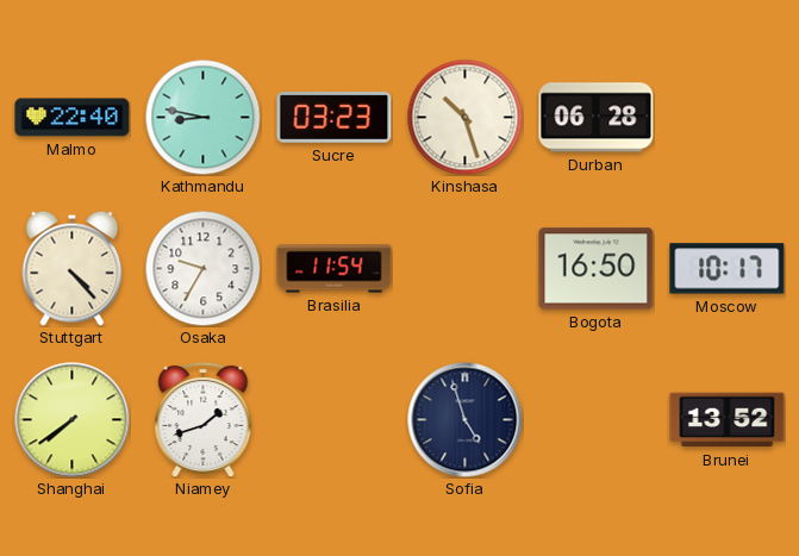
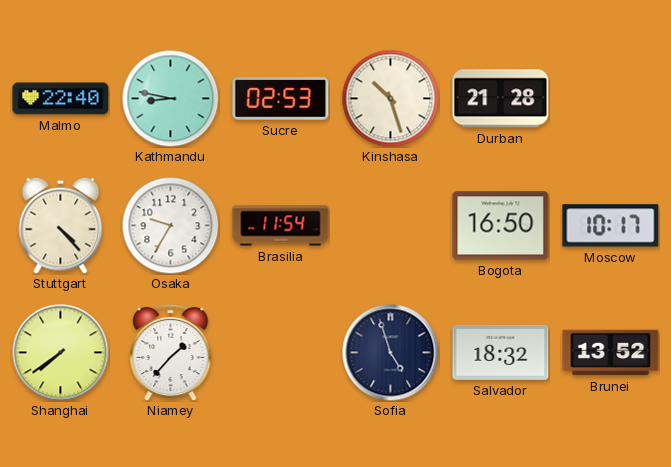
Sucre: 03:23 -> 02:53
Durban: 06:28 -> 21:28
Niamey: 1:42 -> 1:37
Salvador: none -> 18:32
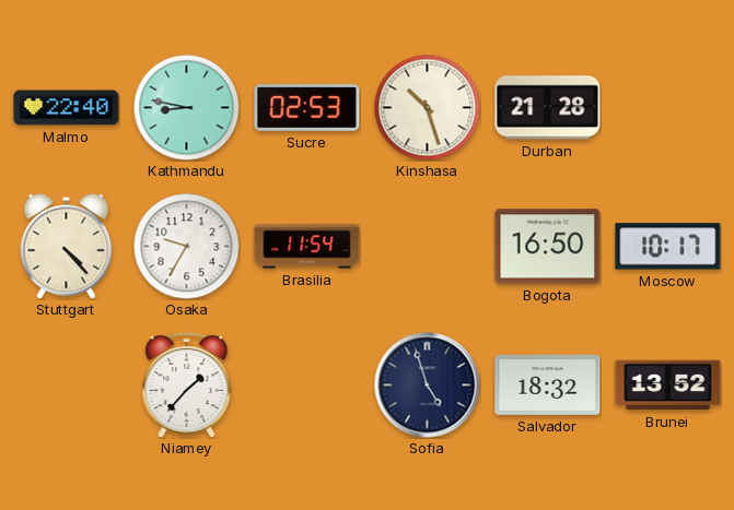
Shanghai: 7:39 -> none
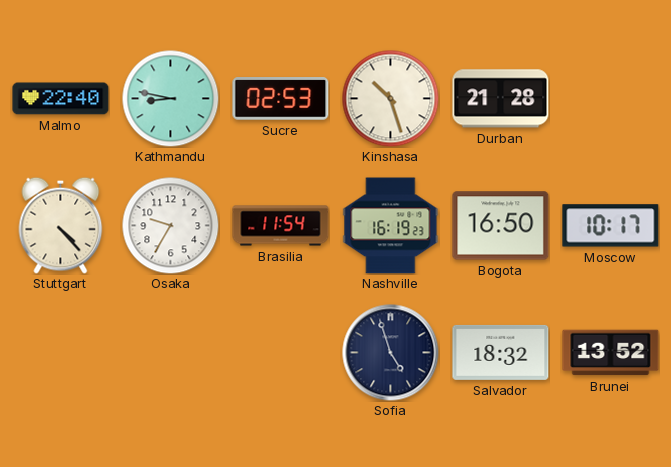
Nashville: none -> 16:19
Niamey: 1:37 -> none
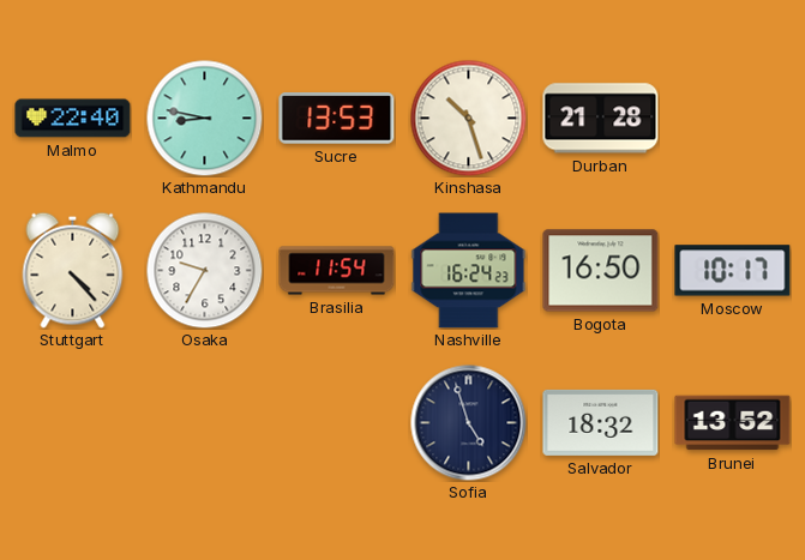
Sucre: 02:53 -> 13:53
Nashville: 16:19 -> 16:24
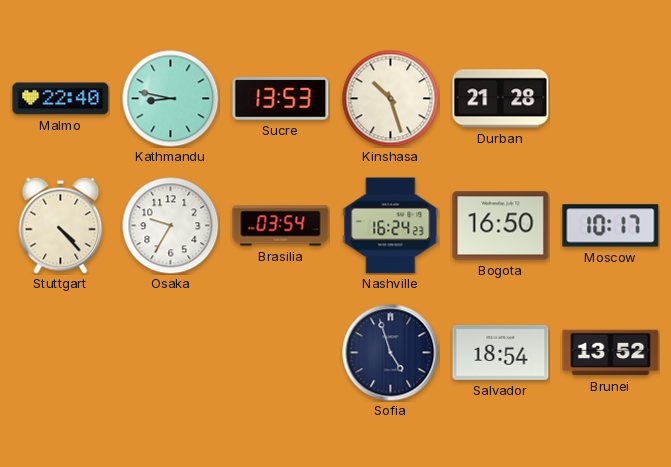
Brasilia: 11:54 -> 03:54
Salvador: 18:32 -> 18:54
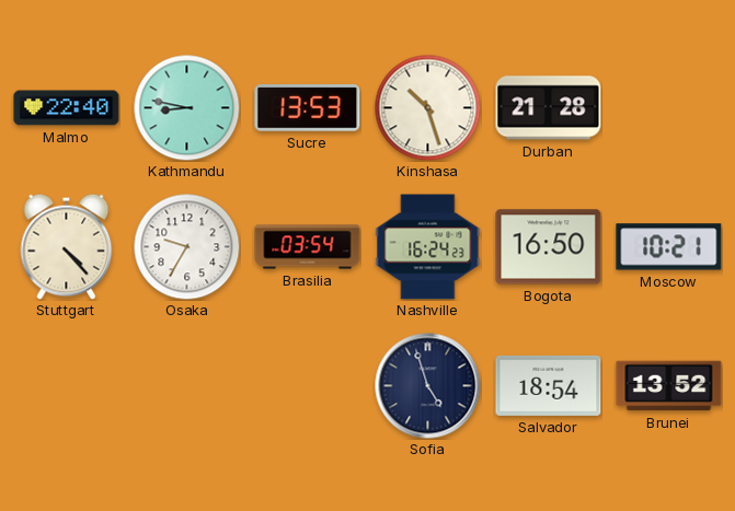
Moscow: 10:17 -> 10:21
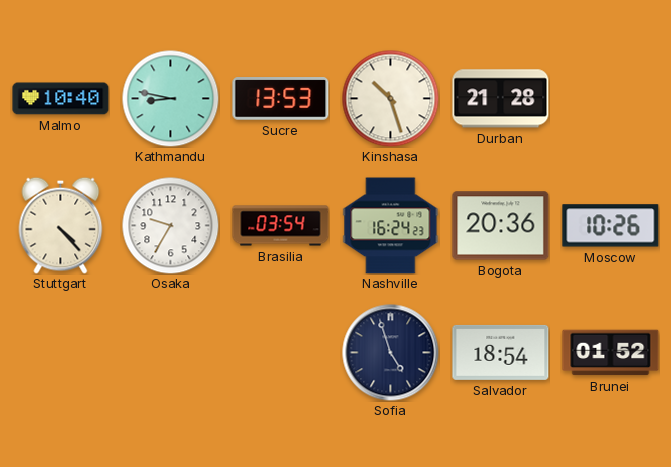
Malmo: 22:40 -> 10:40
Bogota: 16:50 -> 20:36
Moscow: 10:21 -> 10:26
Brunei: 13:52 -> 01:52
